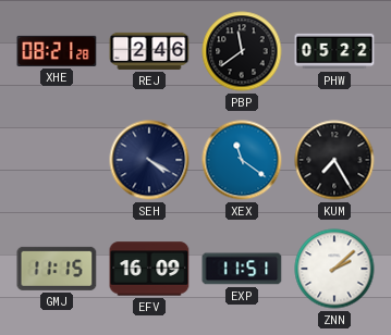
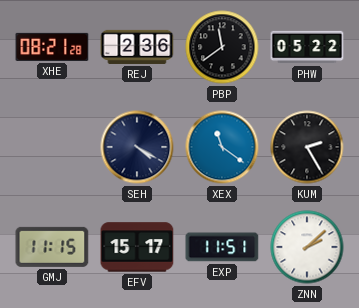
REJ: 2:46 -> 2:36
KUM: 7:25 -> 2:25
EFV: 16:09 -> 15:17
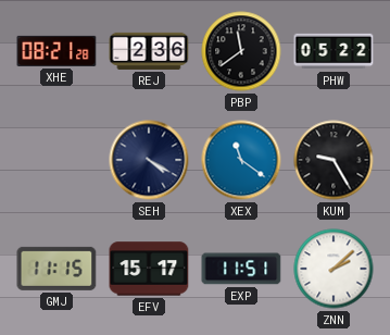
KUM: 2:25 -> 9:25
